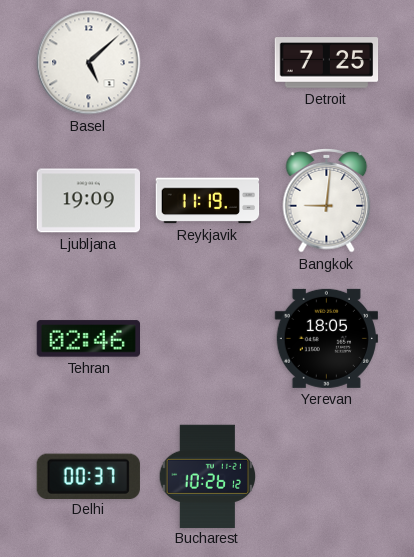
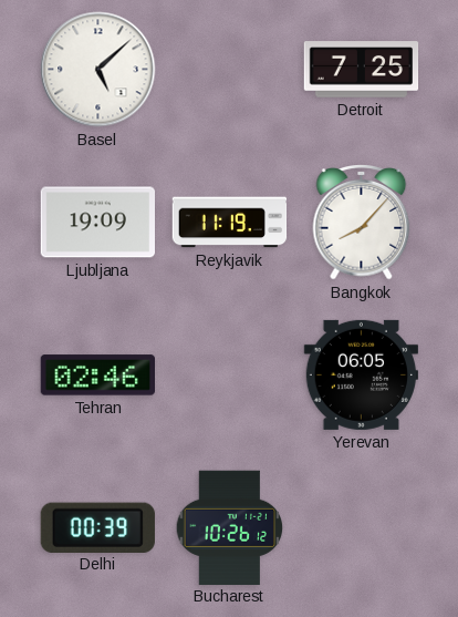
Bangkok: 9:01 -> 8:07
Yerevan: 18:05 -> 06:05
Delhi: 00:37 -> 00:39
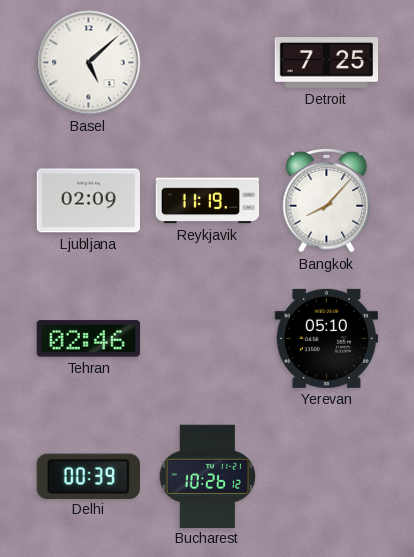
Ljubljana: 19:09 -> 02:09
Yerevan: 06:05 -> 05:10
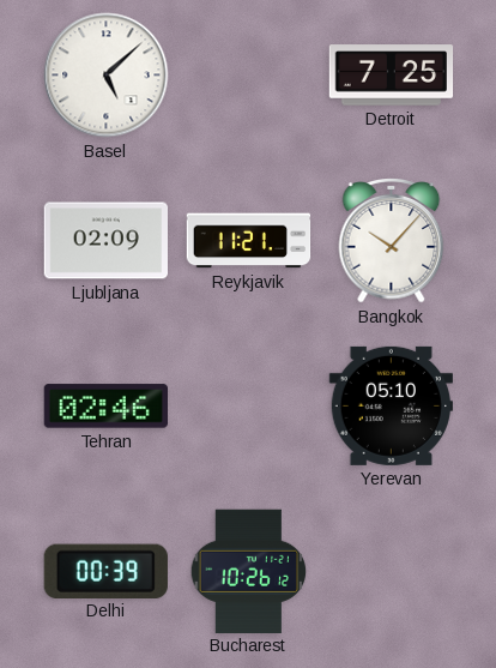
Reykjavik: 11:19 -> 11:21
Bangkok: 8:07 -> 10:07
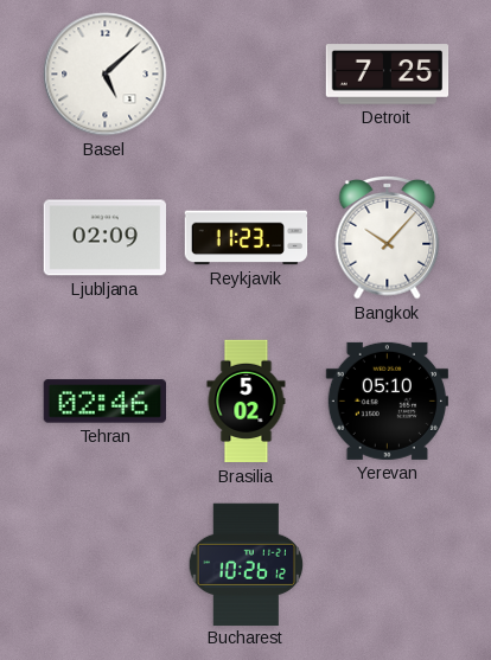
Reykjavik: 11:21 -> 11:23
Brasilia: none -> 5:02
Delhi: 00:39 -> none
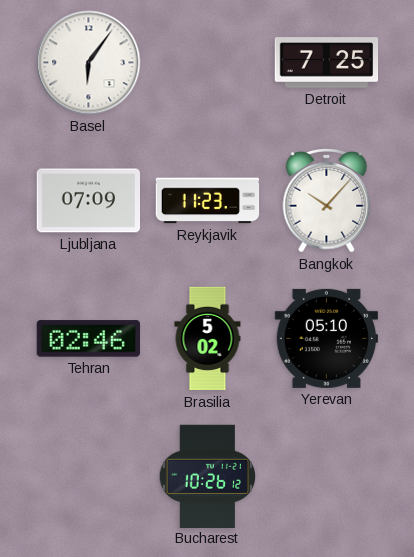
Basel: 5:08 -> 6:06
Ljubljana: 02:09 -> 07:09
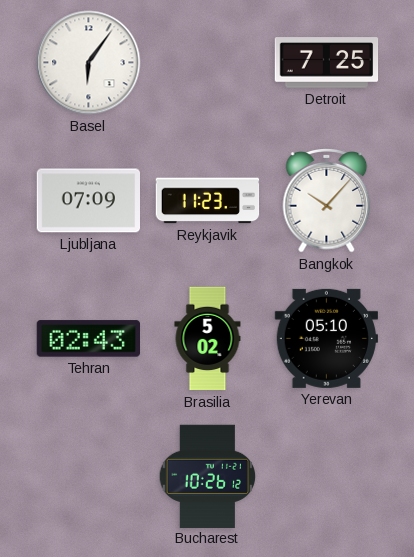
Tehran: 02:46 -> 02:43
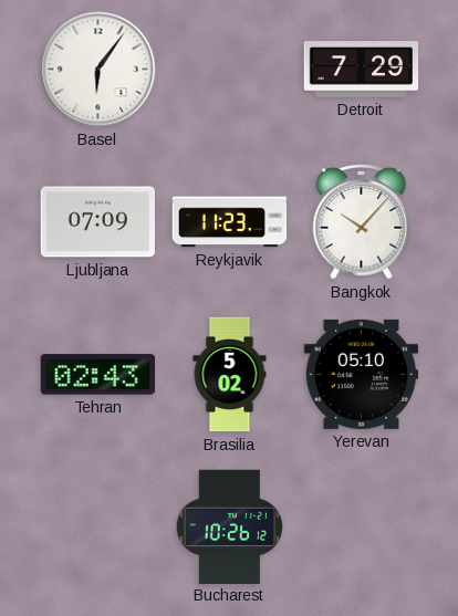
Detroit: 7:25 -> 7:29
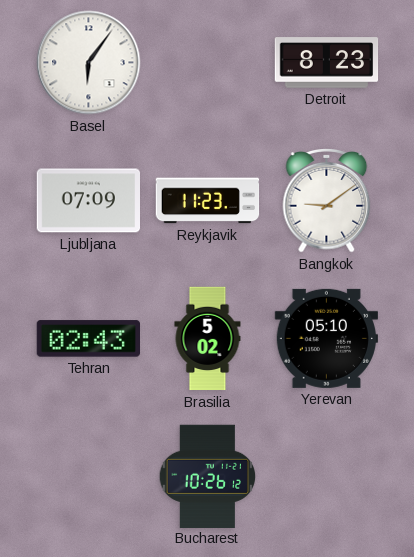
Detroit: 7:29 -> 8:23
Bangkok: 10:07 -> 9:09
